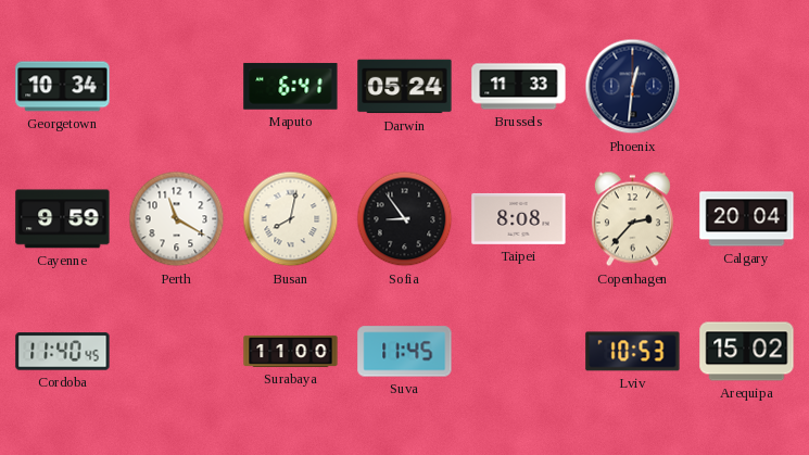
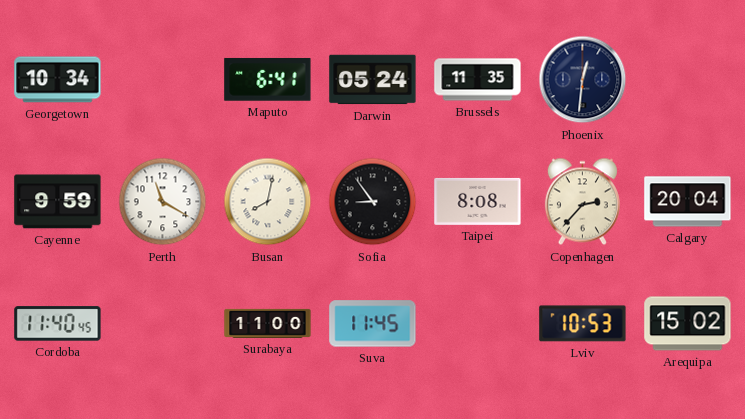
Brussels: 11:33 -> 11:35
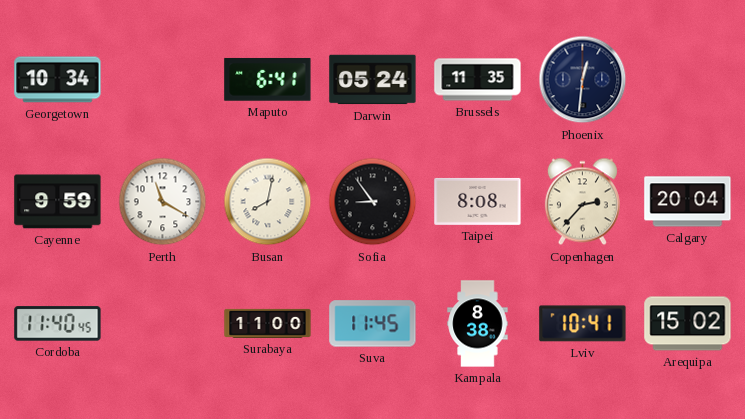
Kampala: none -> 8:38
Lviv: 10:53 -> 10:41
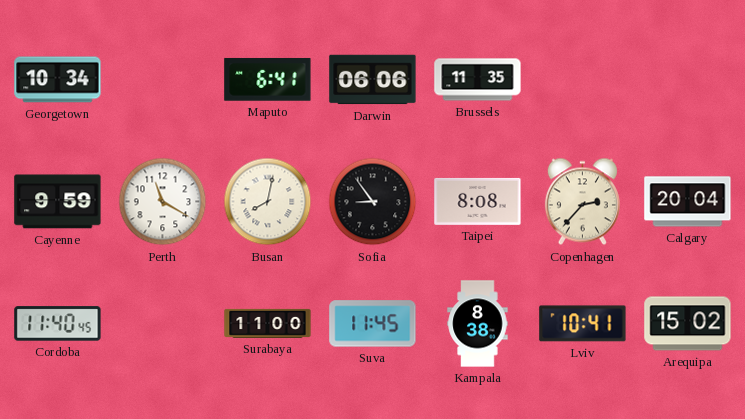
Darwin: 05:24 -> 06:06
Phoenix: 12:31 -> none
